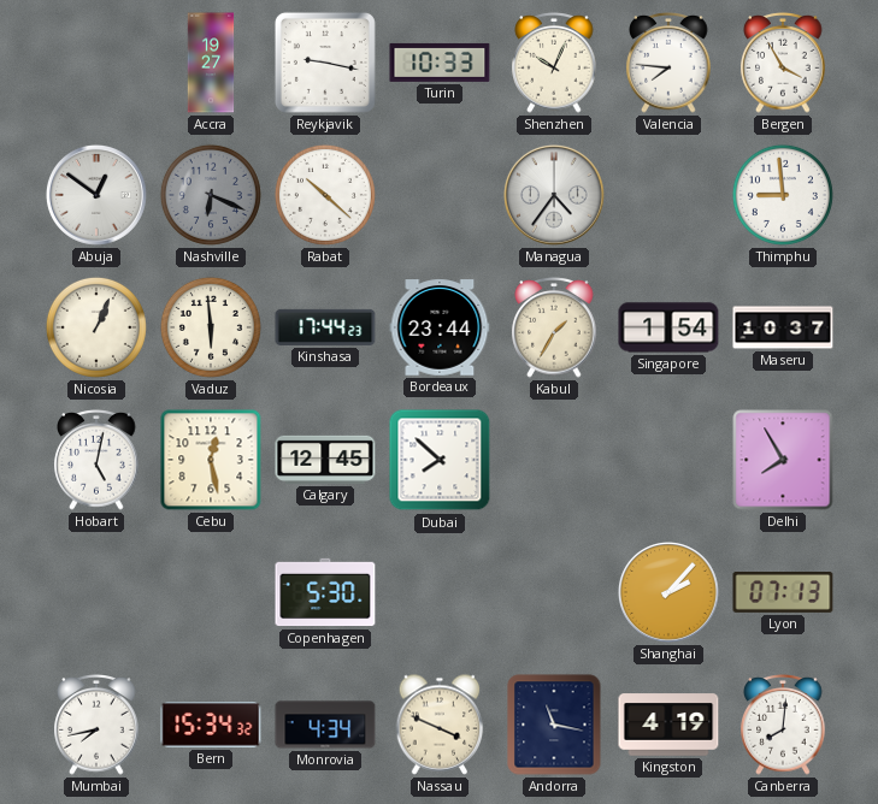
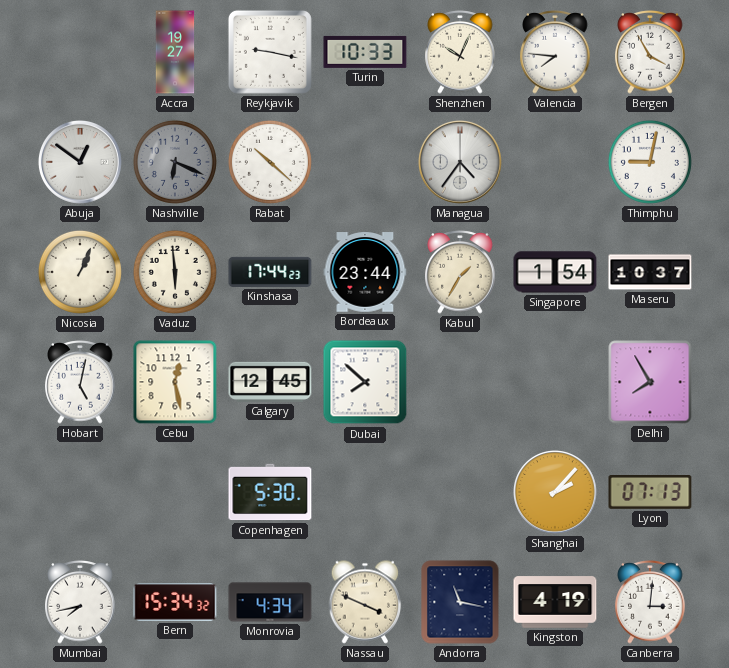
Thimphu: 8:59 -> 9:02
Canberra: 8:01 -> 3:01
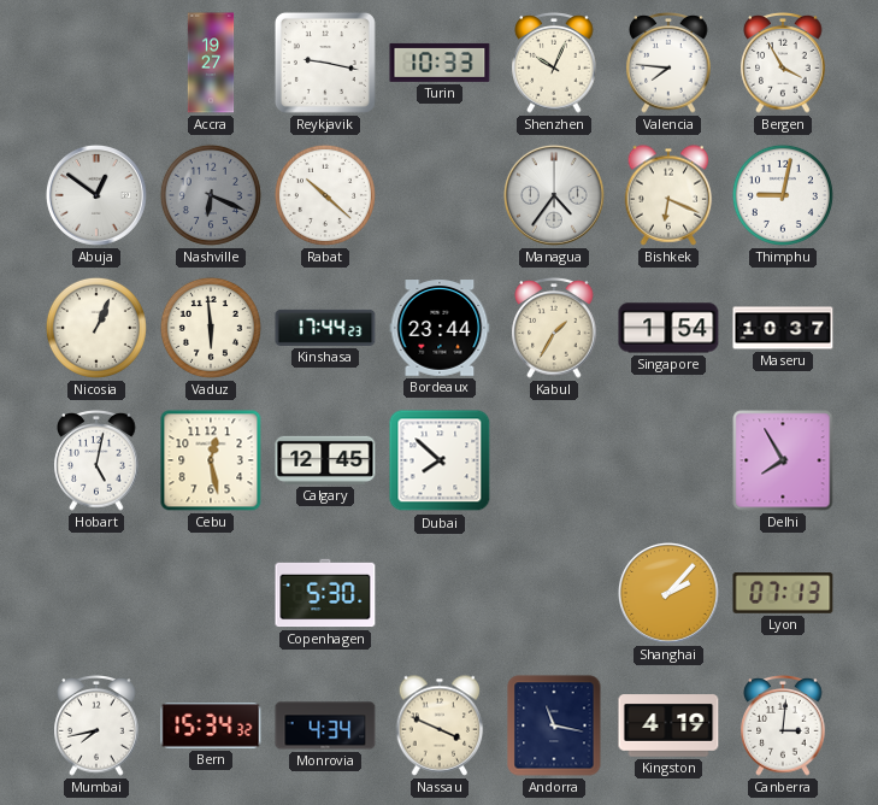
Bishkek: none -> 6:19
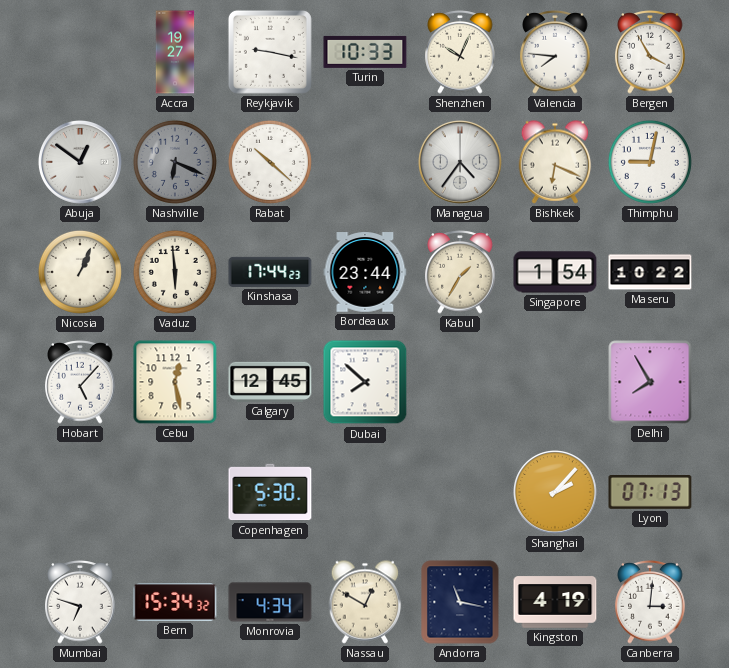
Maseru: 10:37 -> 10:22
Hobart: 5:02 -> 5:07
Mumbai: 7:43 -> 6:48
Nassau: 3:49 -> 12:50
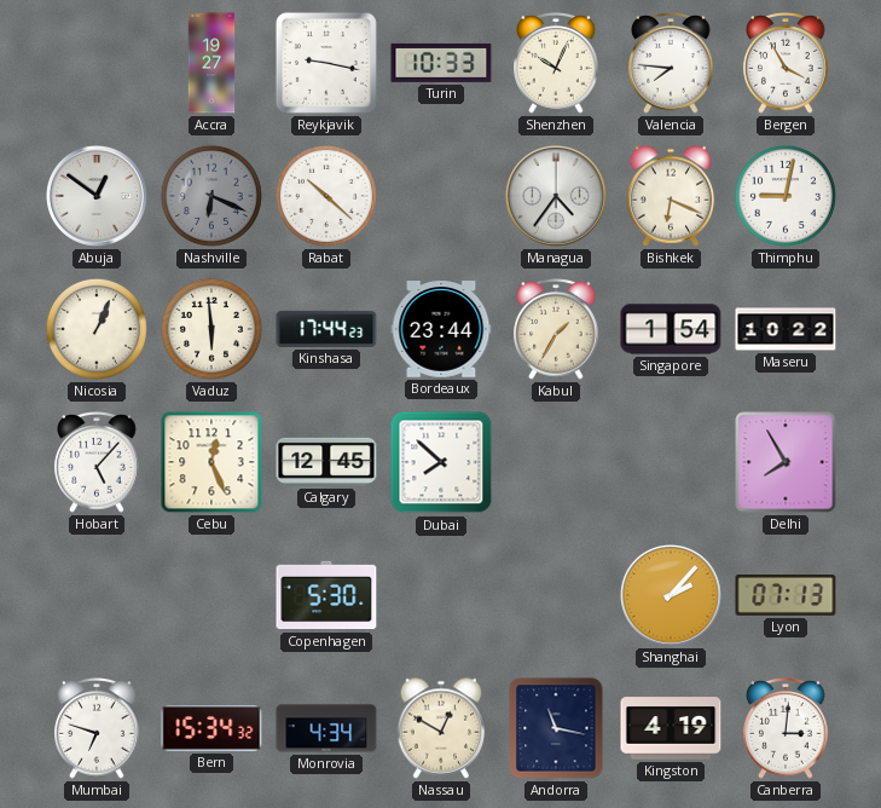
Cebu: 12:28 -> 12:26
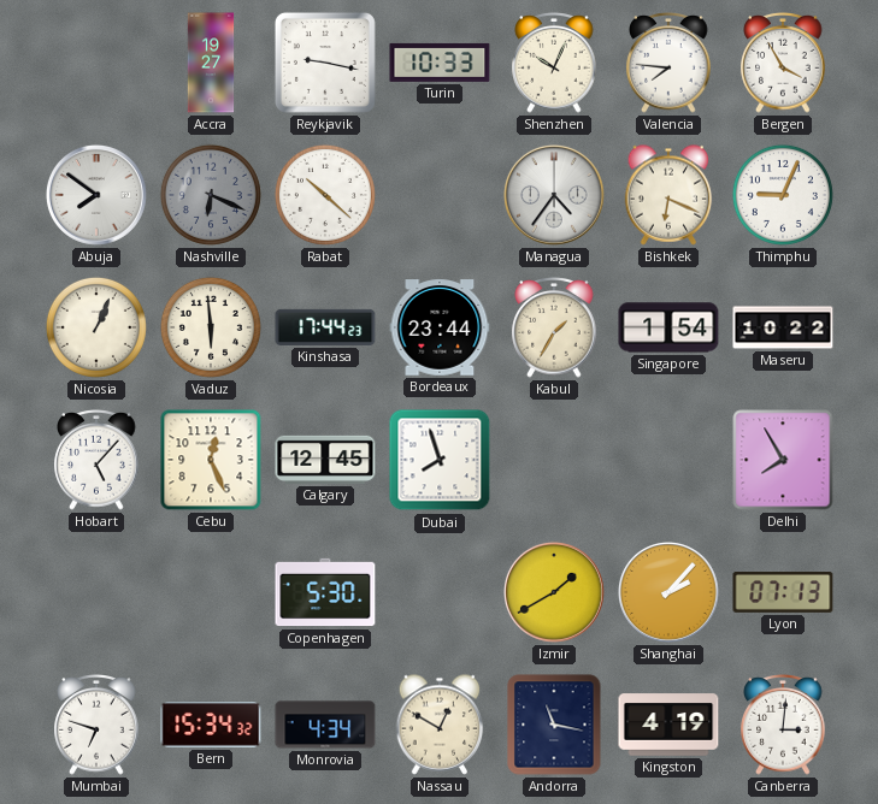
Abuja: 12:51 -> 7:51
Thimphu: 9:02 -> 9:04
Dubai: 7:52 -> 7:57
Izmir: none -> 1:40
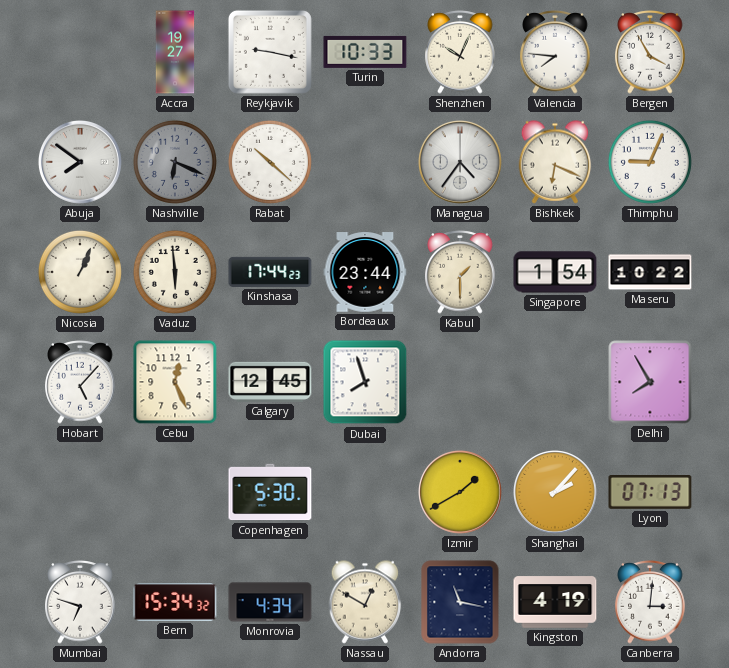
Kabul: 1:35 -> 1:30
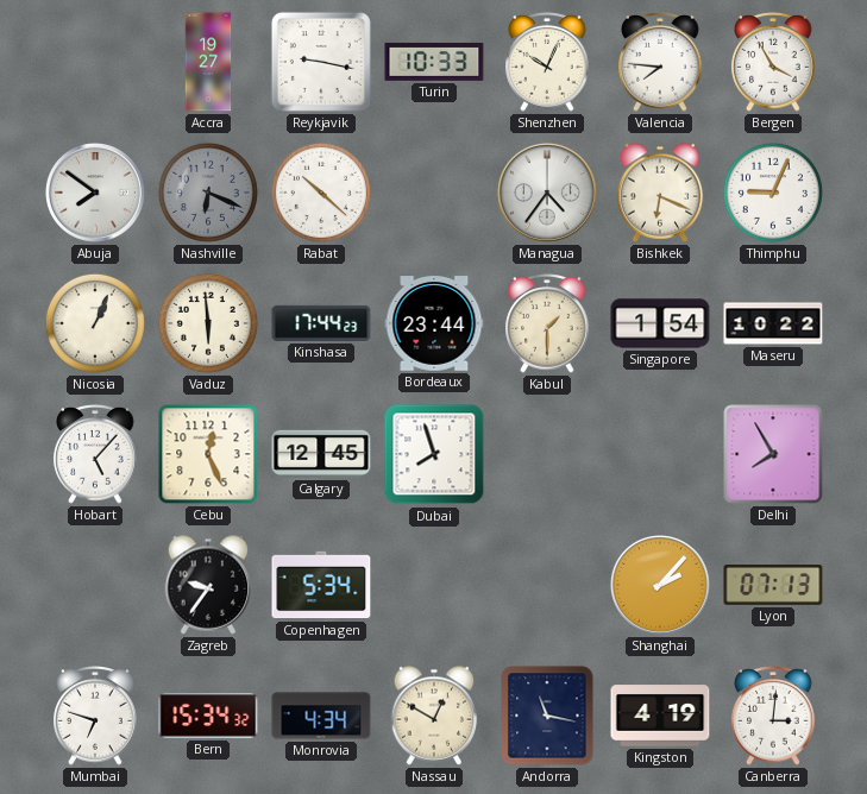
Zagreb: none -> 9:36
Copenhagen: 5:30 -> 5:34
Izmir: 1:40 -> none
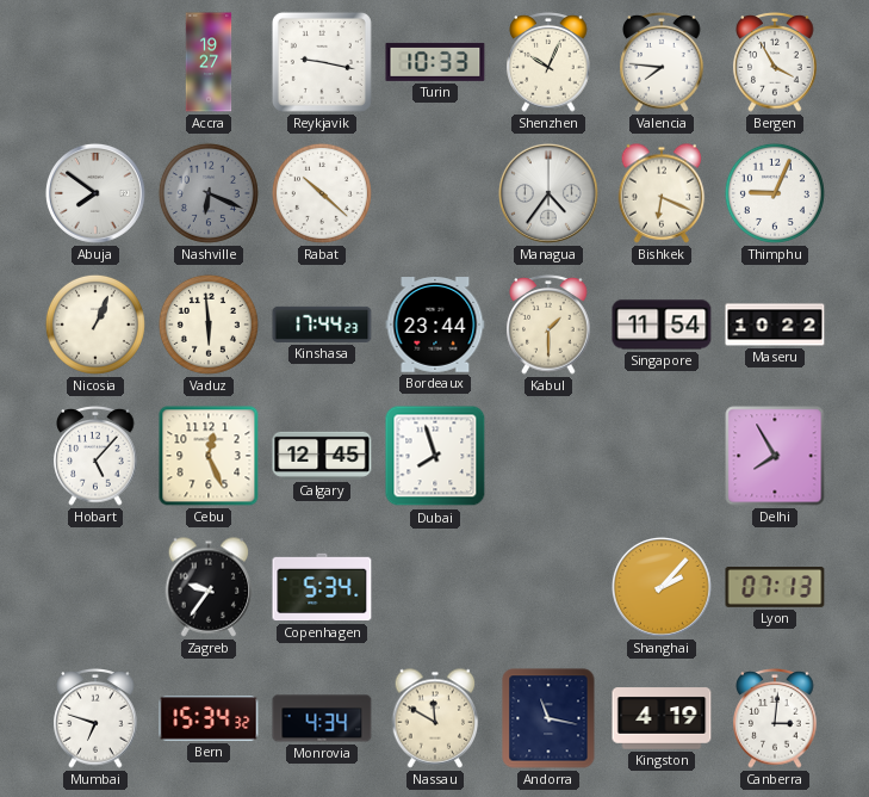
Singapore: 1:54 -> 11:54
Nassau: 12:50 -> 11:50
